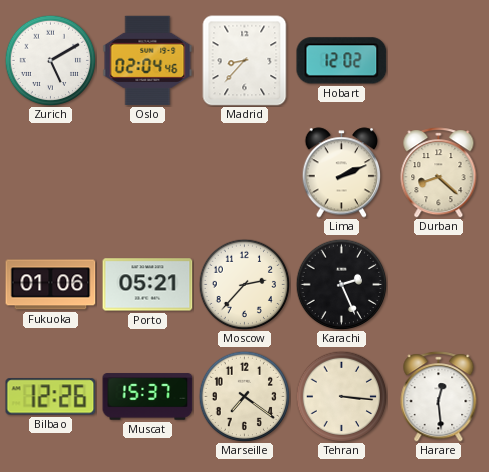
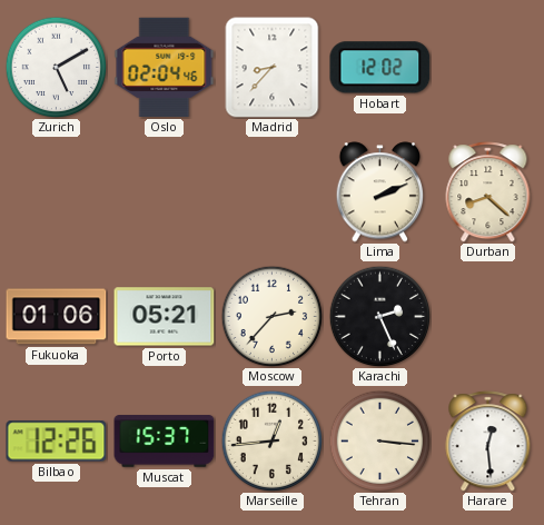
Marseille: 7:21 -> 12:44
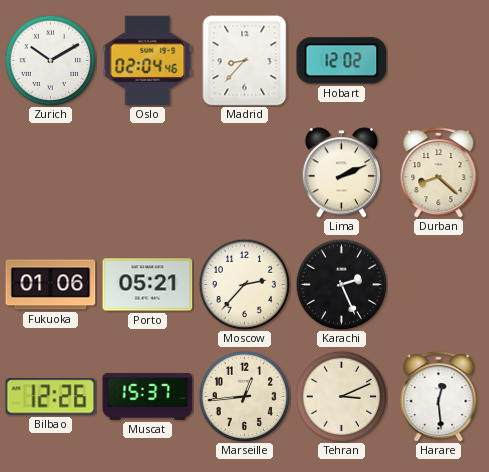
Zurich: 5:10 -> 10:10
Tehran: 3:16 -> 3:11
